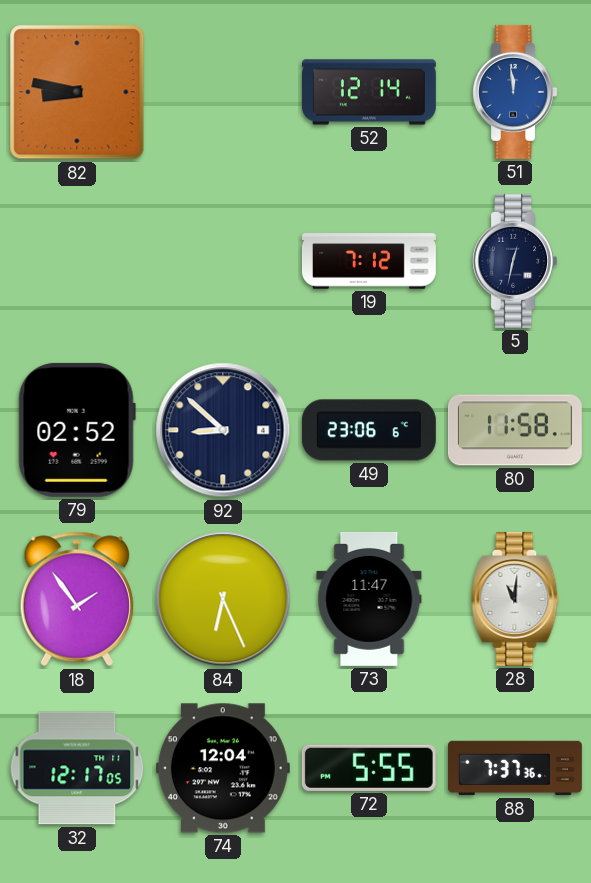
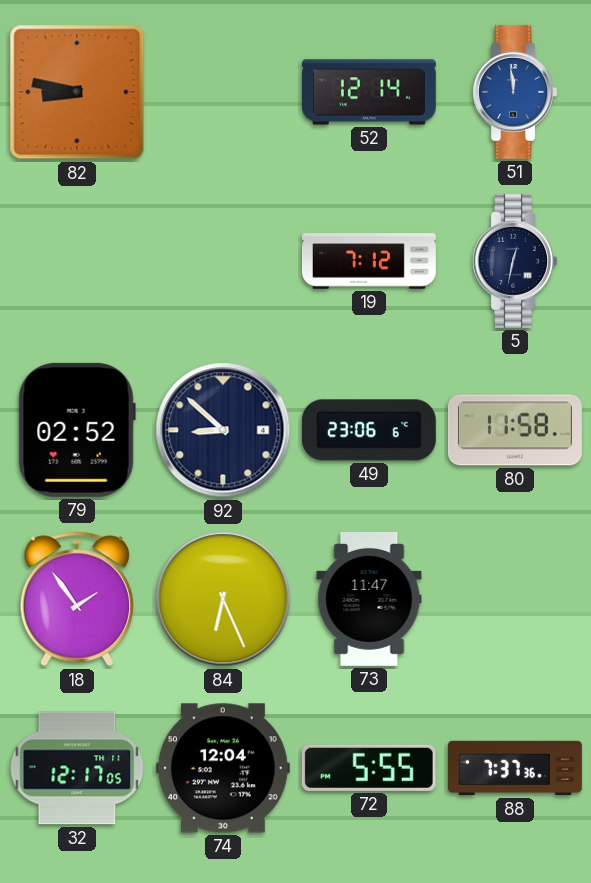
28: 11:01 -> none
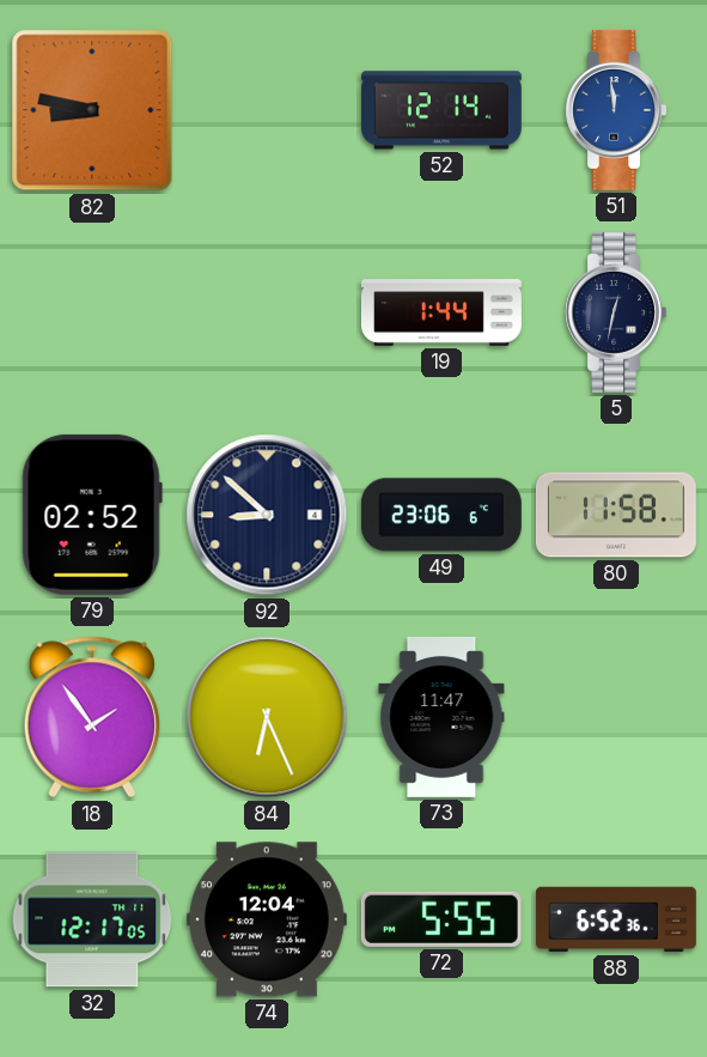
19: 7:12 -> 1:44
88: 7:37 -> 6:52
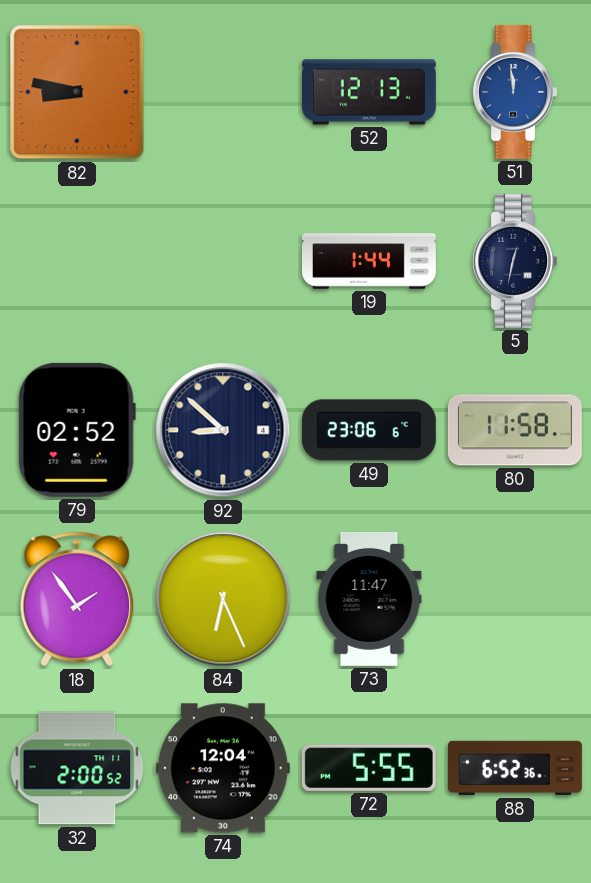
52: 12:14 -> 12:13
32: 12:17 -> 2:00
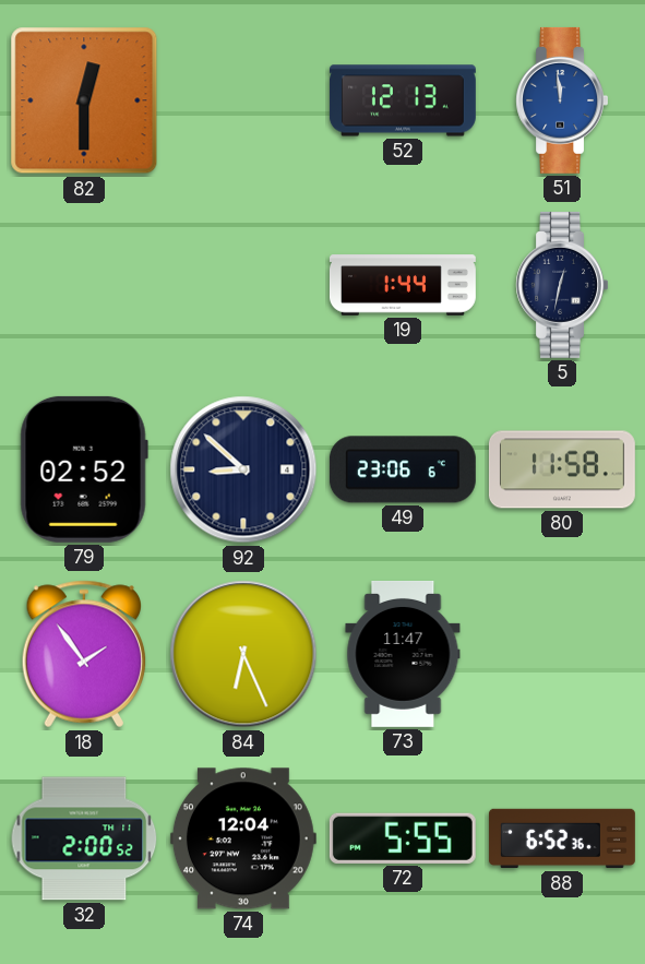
82: 8:47 -> 12:30
